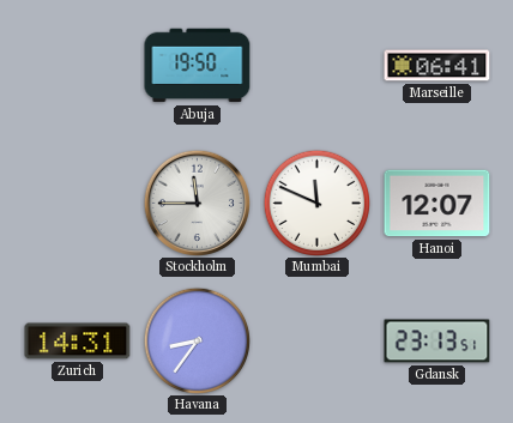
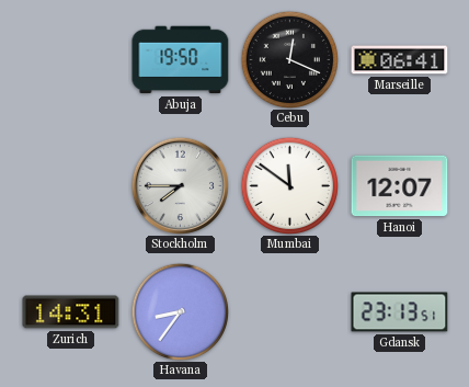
Cebu: none -> 12:19
Stockholm: 11:45 -> 7:45
Mumbai: 11:49 -> 11:51
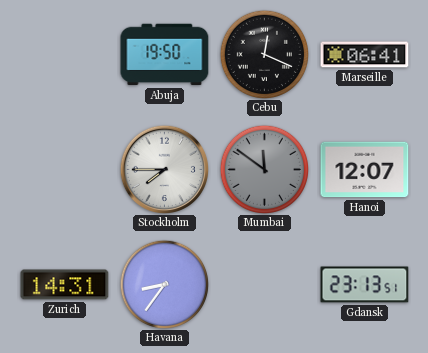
Mumbai dial: white -> grey
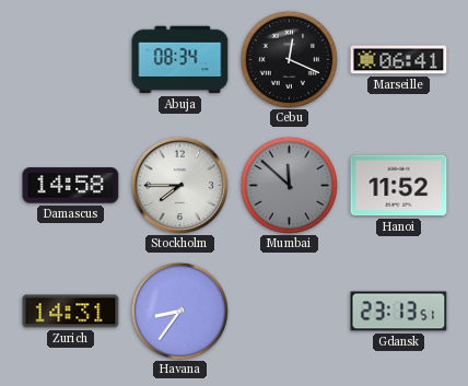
Abuja: 19:50 -> 08:34
Damascus: none -> 14:58
Mumbai: 11:51 -> 11:52
Hanoi: 12:07 -> 11:52
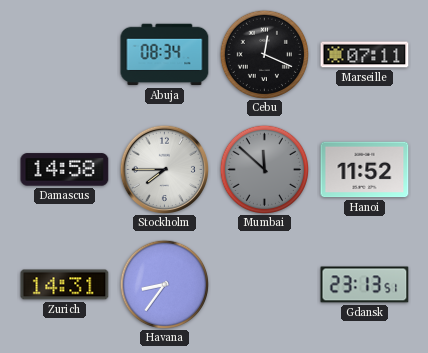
Marseille: 06:41 -> 07:11
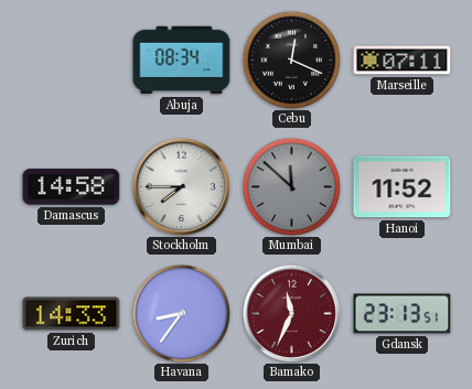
Zurich: 14:31 -> 14:33
Bamako: none -> 11:34
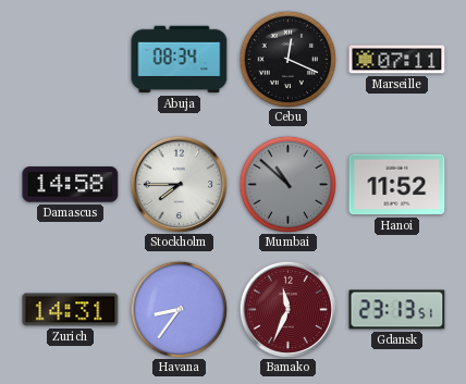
Mumbai: 11:52 -> 10:52
Zurich: 14:33 -> 14:31
